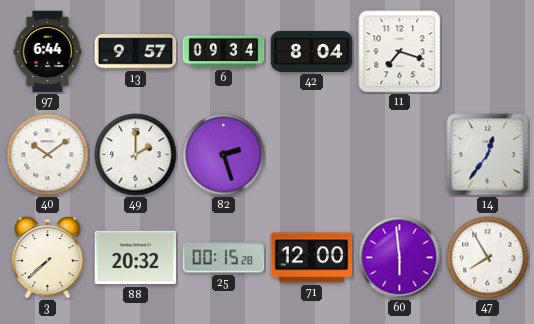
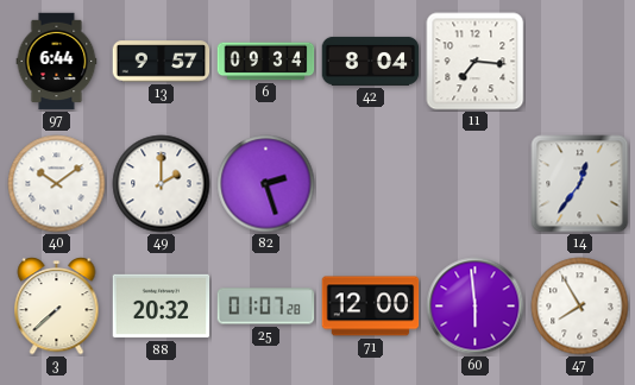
11: 7:18 -> 7:16
25: 00:15 -> 01:07
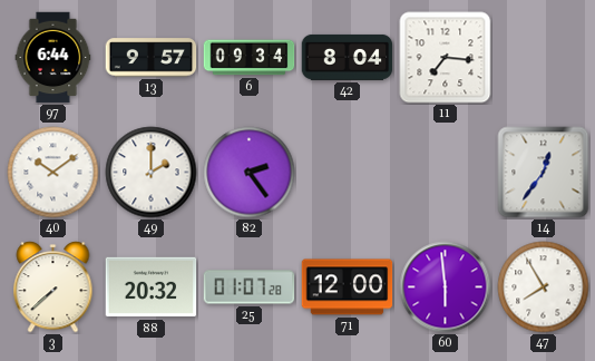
82: 2:27 -> 2:24
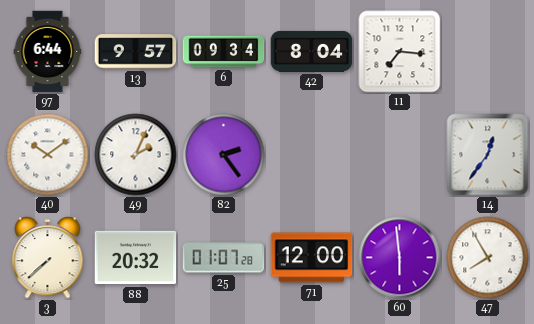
49: 2:00 -> 2:04
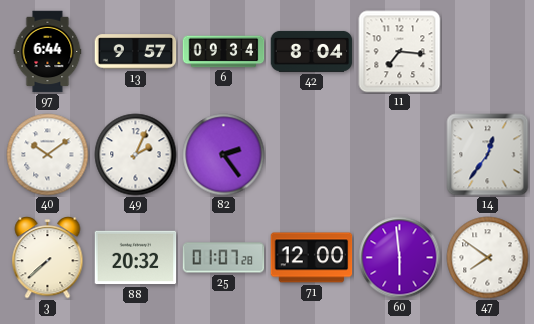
47: 7:55 -> 7:51
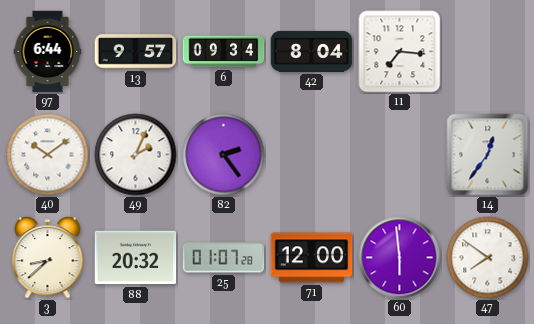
3: 7:38 -> 8:38
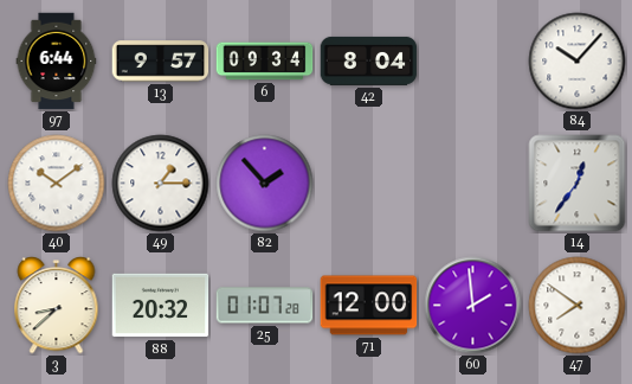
11: 7:16 -> none
84: none -> 10:07
49: 2:04 -> 1:15
82: 2:24 -> 1:53
60: 5:59 -> 1:59
